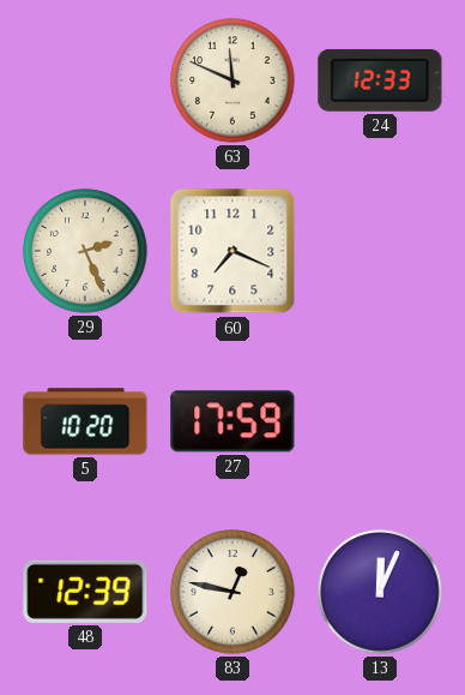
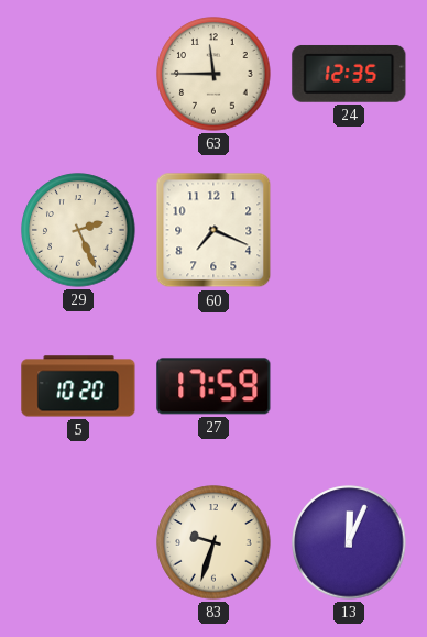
63: 11:49 -> 11:45
24: 12:33 -> 12:35
48: 12:39 -> none
83: 12:47 -> 9:33
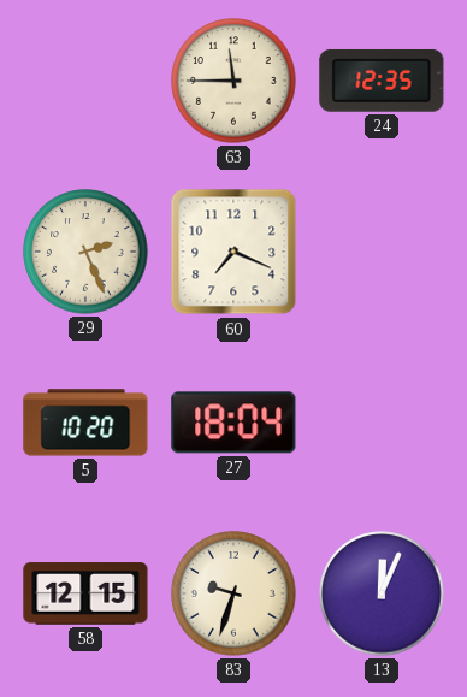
27: 17:59 -> 18:04
58: none -> 12:15
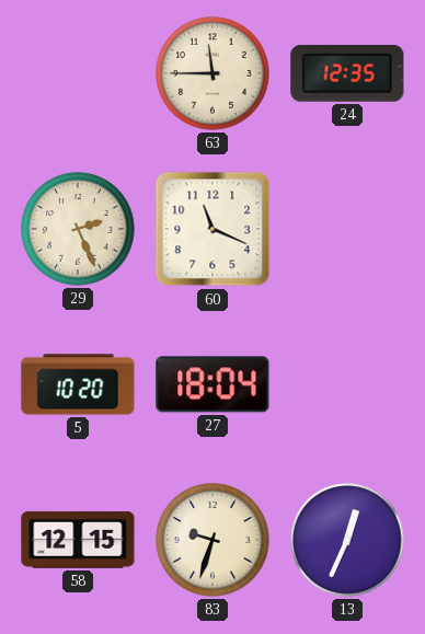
60: 7:19 -> 11:19
13: 12:04 -> 12:34
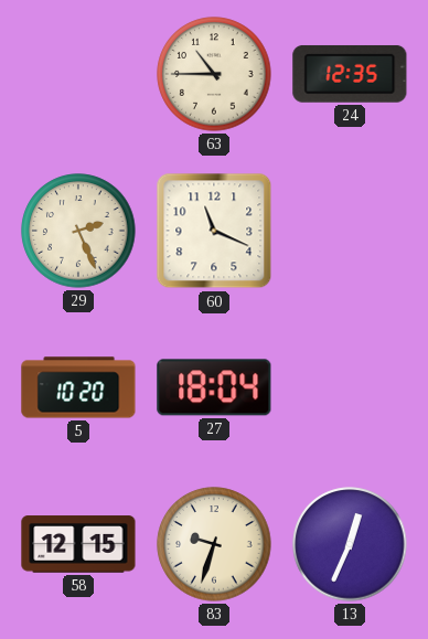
63: 11:45 -> 10:45
